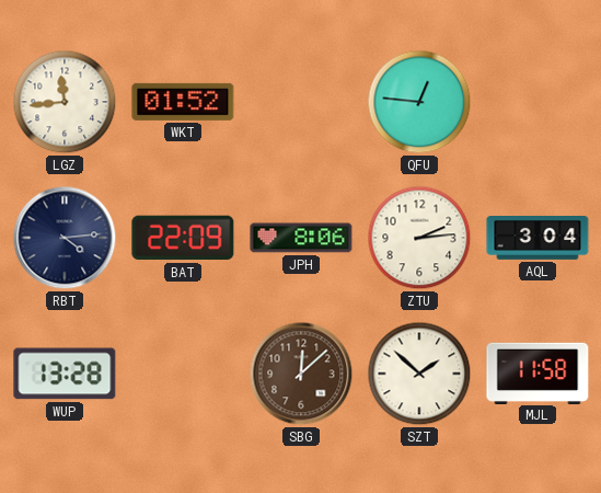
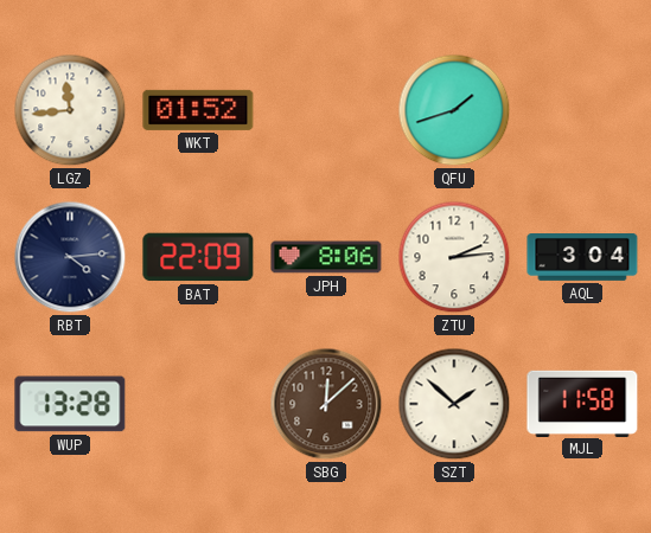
QFU: 12:46 -> 1:42
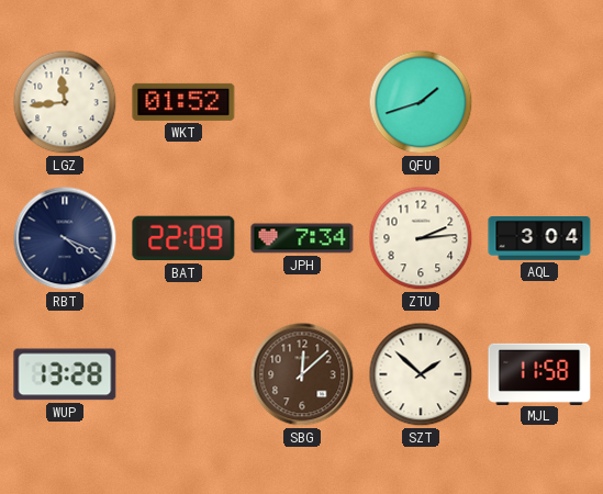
RBT: 4:14 -> 4:19
JPH: 8:06 -> 7:34
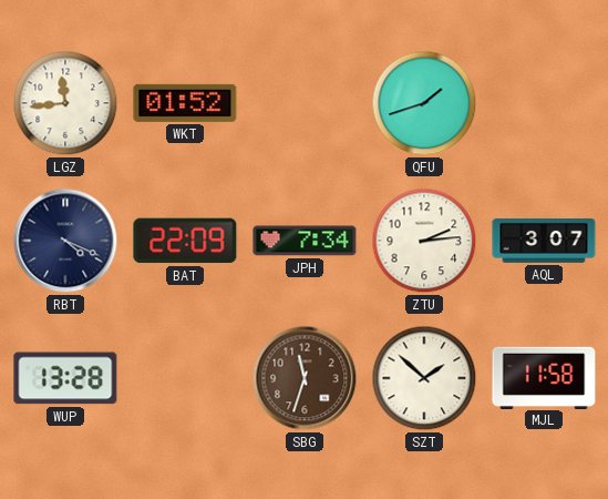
AQL: 3:04 -> 3:07
SBG: 12:08 -> 11:33
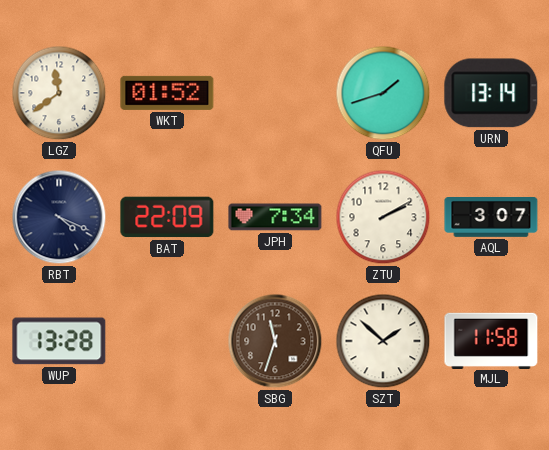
LGZ: 11:44 -> 11:39
URN: none -> 13:14
ZTU: 2:14 -> 2:10
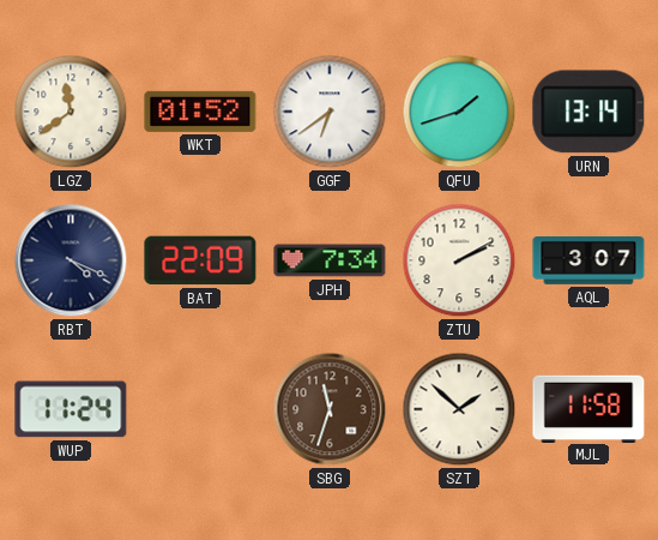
GGF: none -> 6:39
WUP: 13:28 -> 11:24
